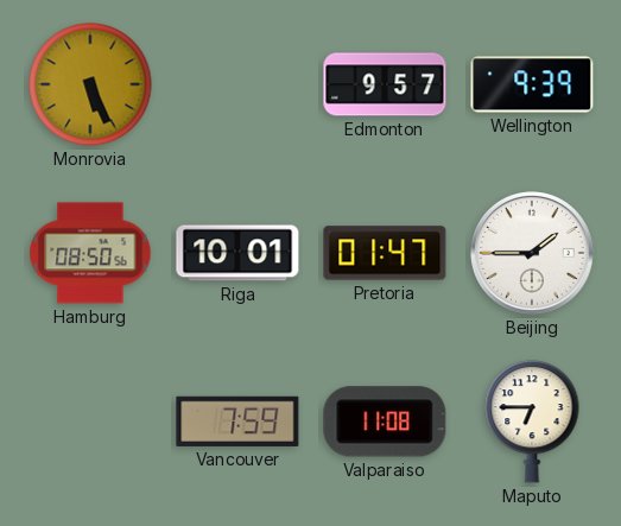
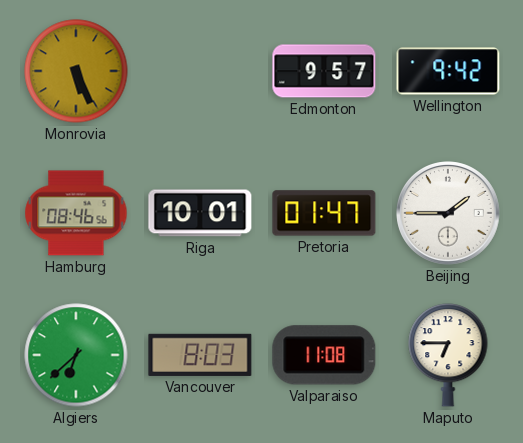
Wellington: 9:39 -> 9:42
Hamburg: 08:50 -> 08:46
Algiers: none -> 6:38
Vancouver: 7:59 -> 8:03
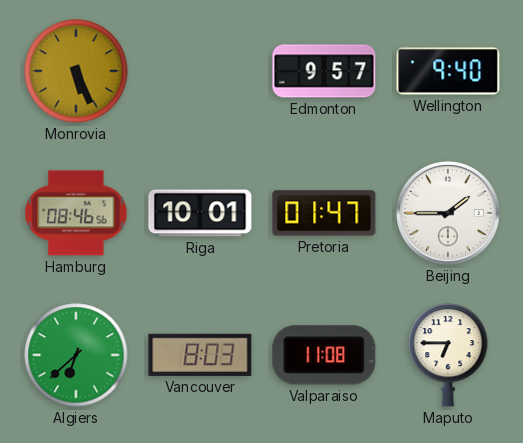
Wellington: 9:42 -> 9:40
